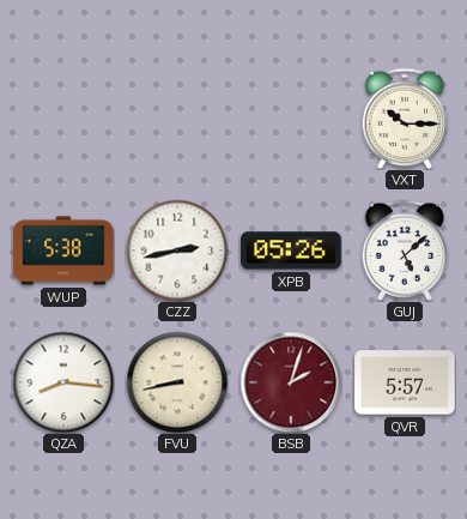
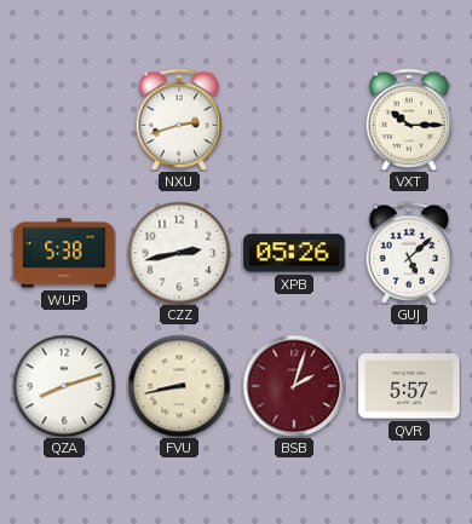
NXU: none -> 2:42
QZA: 8:16 -> 8:12
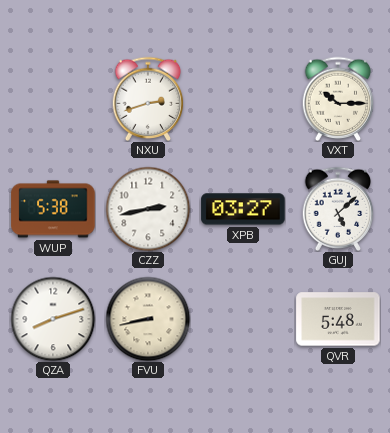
XPB: 05:26 -> 03:27
BSB: 2:03 -> none
QVR: 5:57 -> 5:48
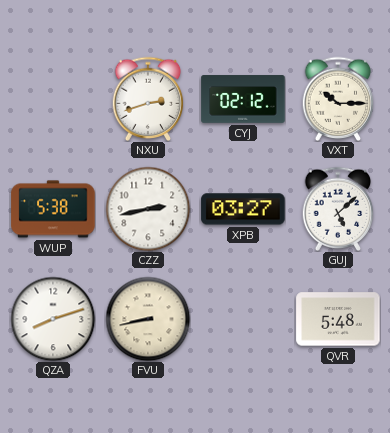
CYJ: none -> 02:12
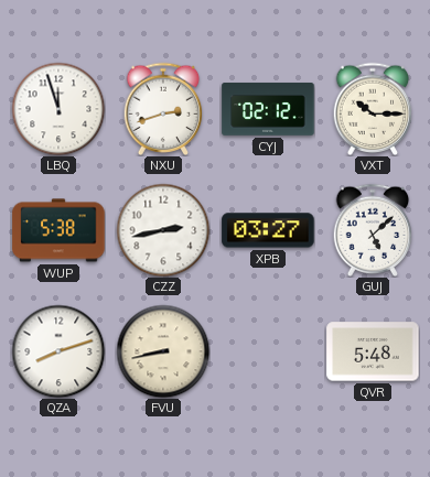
LBQ: none -> 11:57
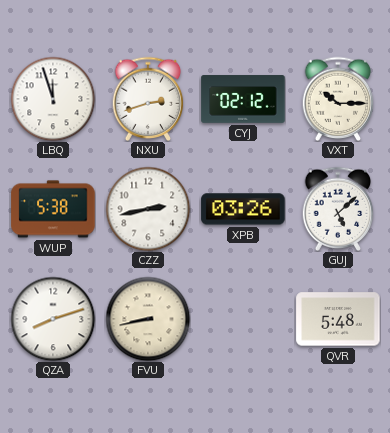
XPB: 03:27 -> 03:26
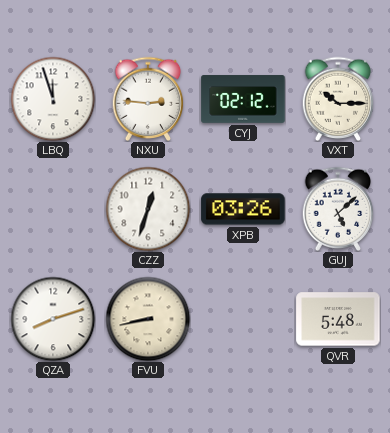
NXU: 2:42 -> 2:46
WUP: 5:38 -> none
CZZ: 2:43 -> 12:33
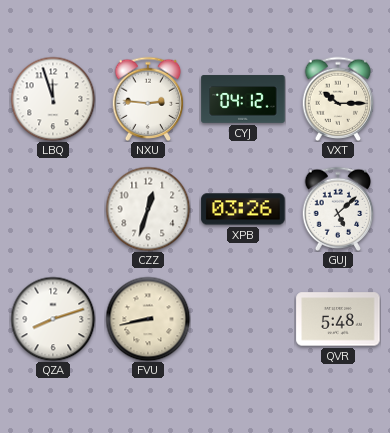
CYJ: 02:12 -> 04:12
